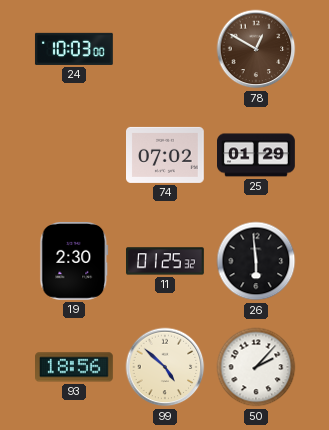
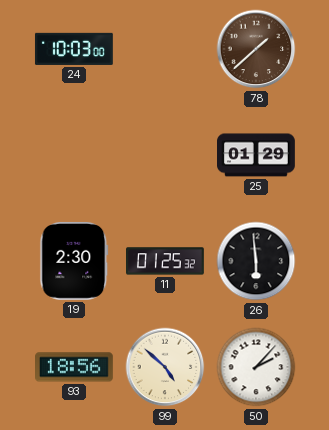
78: 12:50 -> 1:38
74: 07:02 -> none
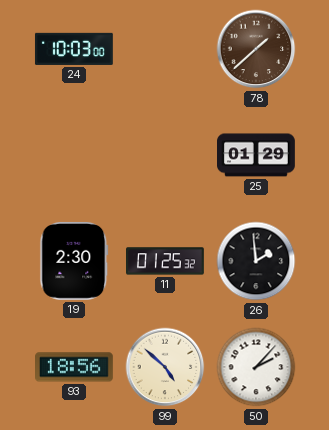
26: 5:59 -> 1:59
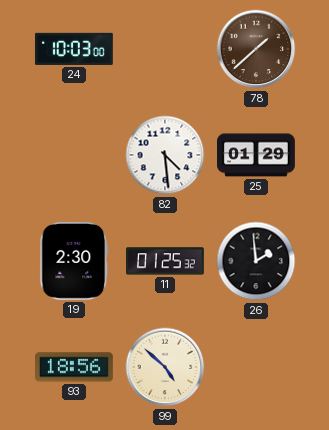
82: none -> 4:29
50: 2:07 -> none
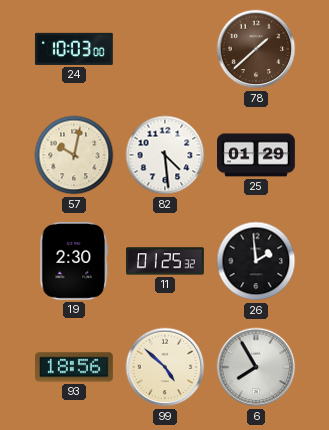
57: none -> 10:02
6: none -> 7:55
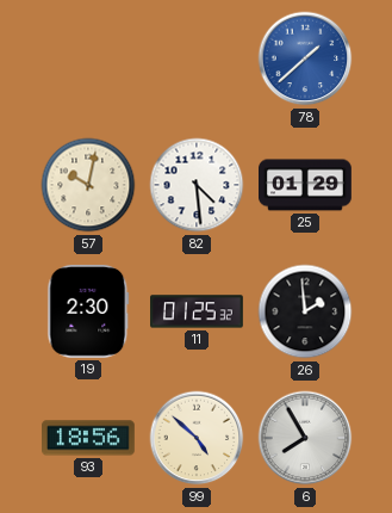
24: 10:03 -> none
78 dial: brown -> blue
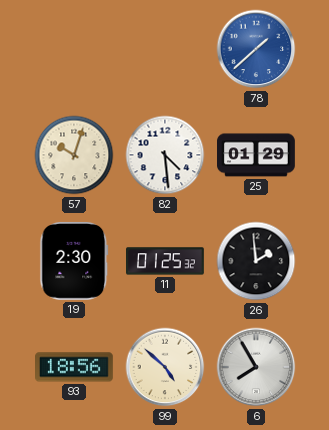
57: 10:02 -> 10:03
